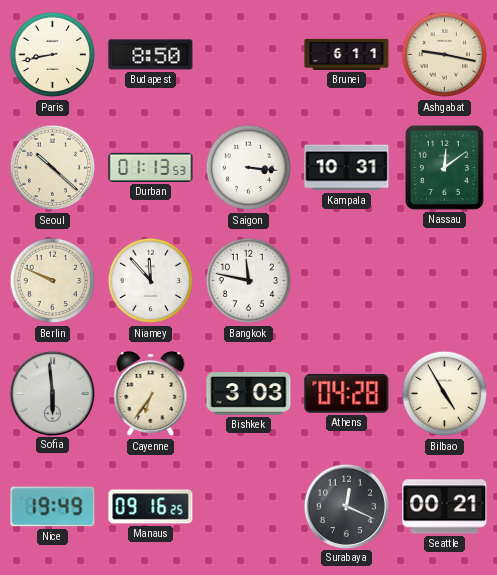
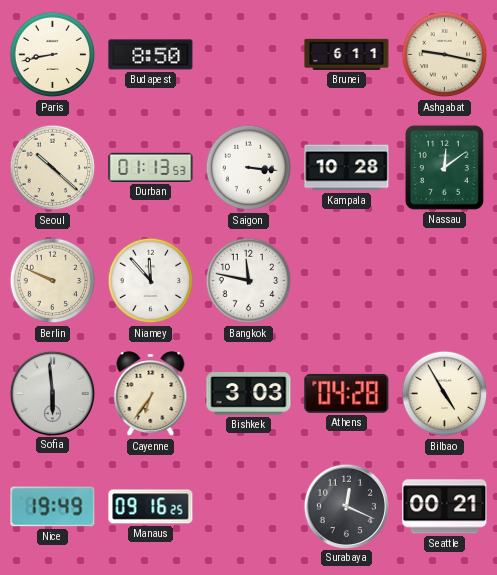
Kampala: 10:31 -> 10:28
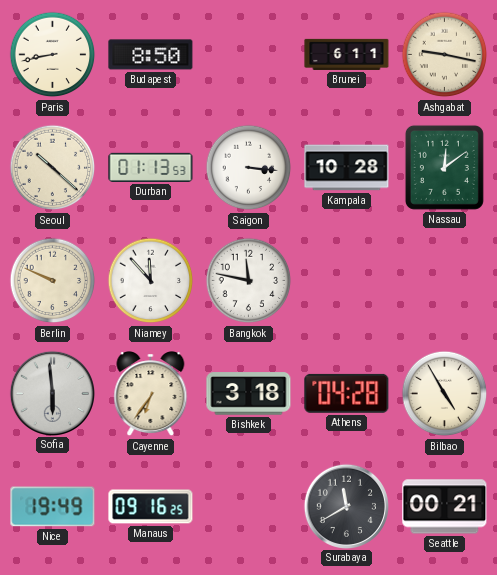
Bishkek: 3:03 -> 3:18
Surabaya: 12:19 -> 11:40
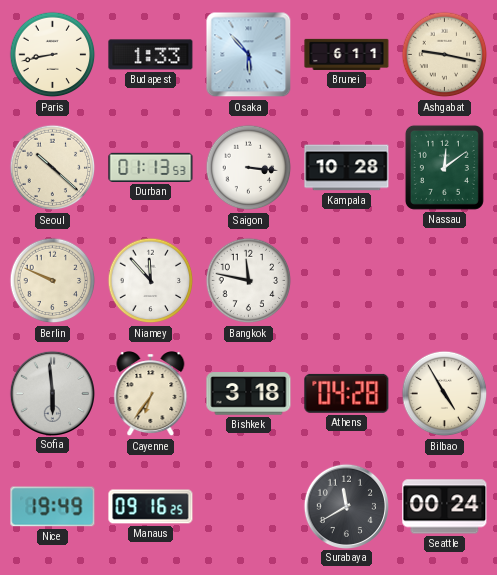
Budapest: 8:50 -> 1:33
Osaka: none -> 5:53
Seattle: 00:21 -> 00:24
